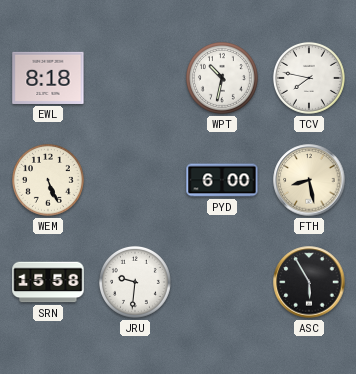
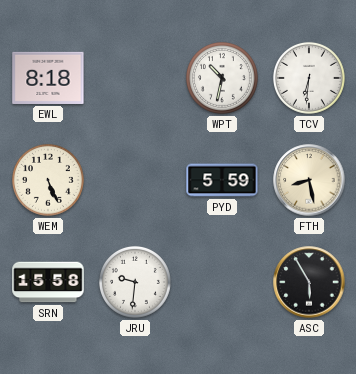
TCV: 7:47 -> 6:31
PYD: 6:00 -> 5:59
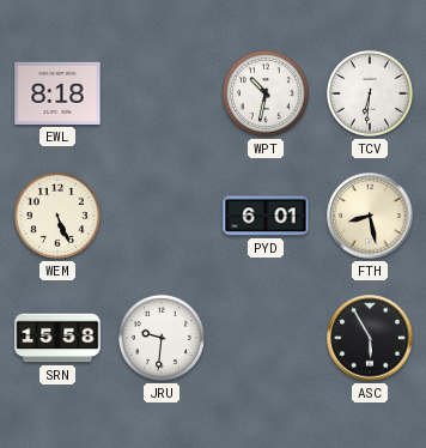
PYD: 5:59 -> 6:01
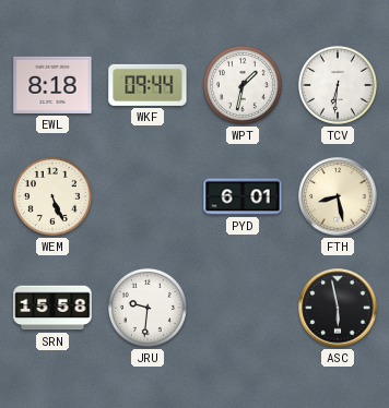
WKF: none -> 09:44
WPT: 10:32 -> 1:32
ASC: 5:55 -> 5:58
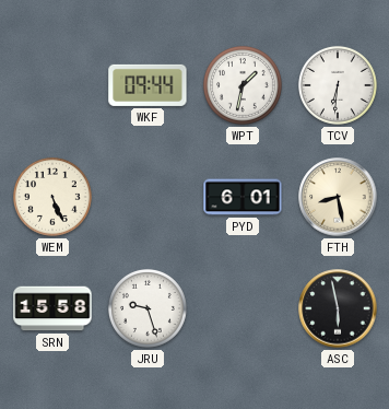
EWL: 8:18 -> none
JRU: 9:31 -> 9:27
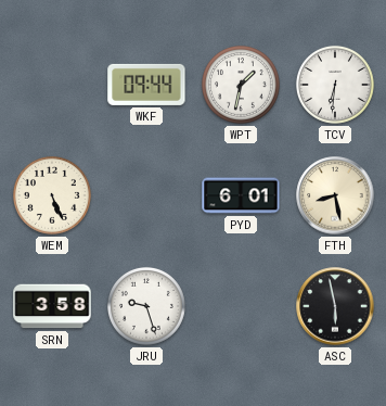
SRN: 15:58 -> 3:58
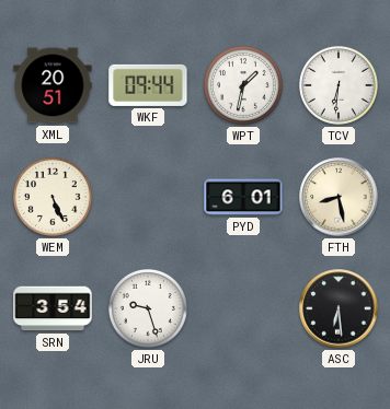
XML: none -> 20:51
SRN: 3:58 -> 3:54
ASC: 5:58 -> 6:29
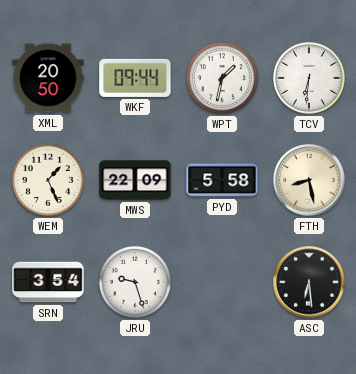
XML: 20:51 -> 20:50
WEM: 5:26 -> 1:26
MWS: none -> 22:09
PYD: 6:01 -> 5:58
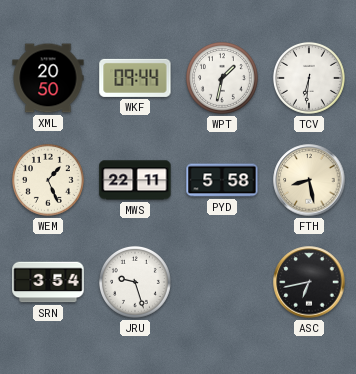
MWS: 22:09 -> 22:11
ASC: 6:29 -> 6:43
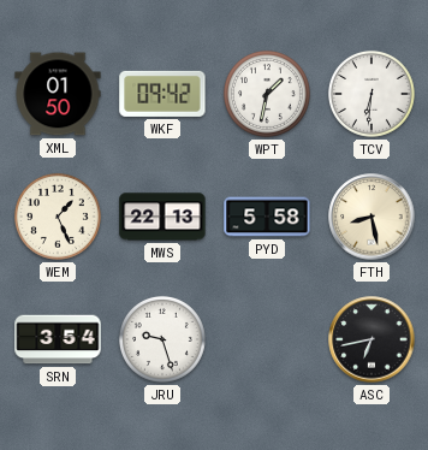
XML: 20:50 -> 01:50
WKF: 09:44 -> 09:42
MWS: 22:11 -> 22:13
